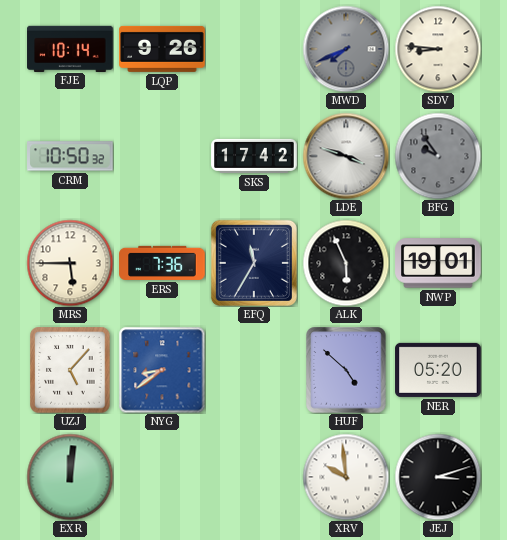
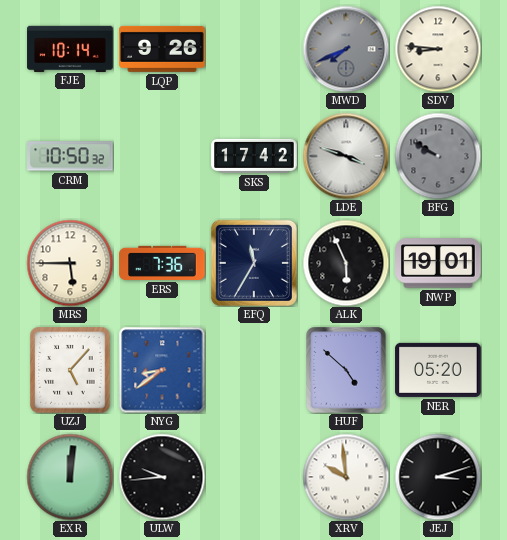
BFG: 9:54 -> 9:50
ULW: none -> 9:44
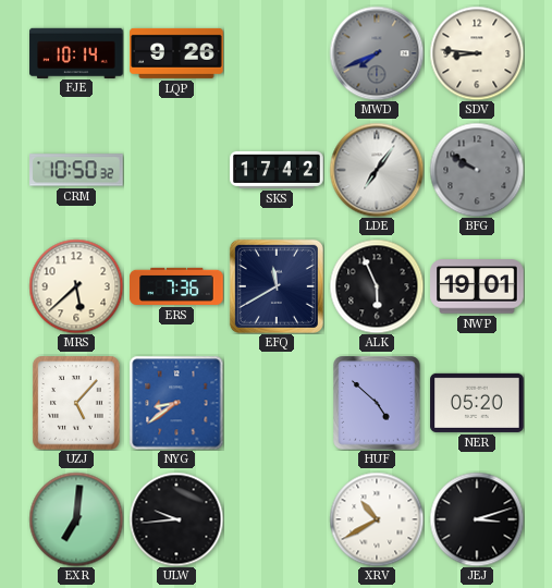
LDE: 3:48 -> 7:06
MRS: 5:45 -> 5:38
EFQ: 11:35 -> 11:40
EXR: 12:01 -> 7:01
XRV: 9:59 -> 10:40
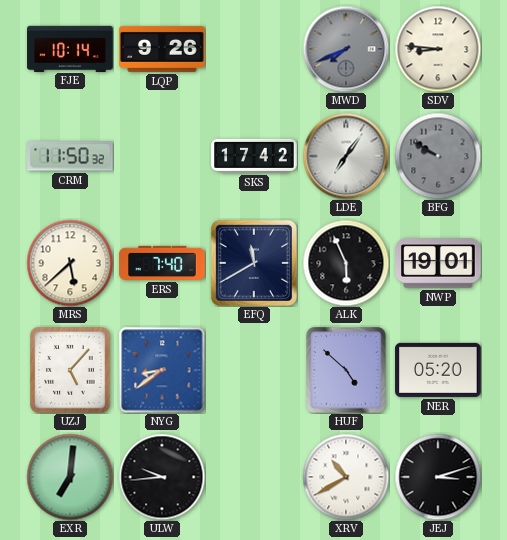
CRM: 10:50 -> 11:50
ERS: 7:36 -> 7:40
